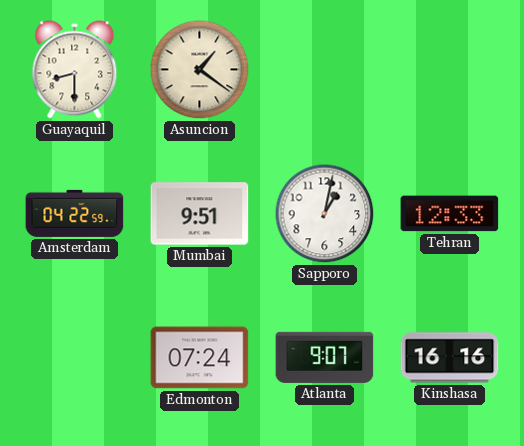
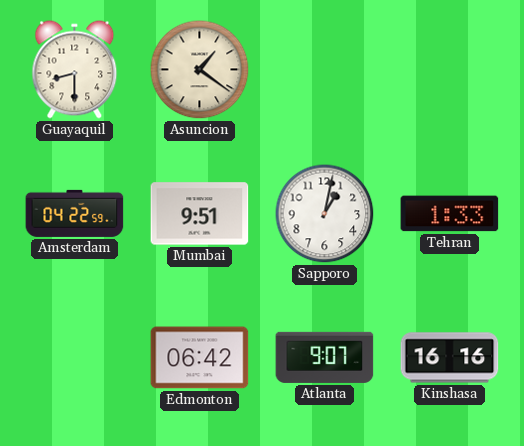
Tehran: 12:33 -> 1:33
Edmonton: 07:24 -> 06:42
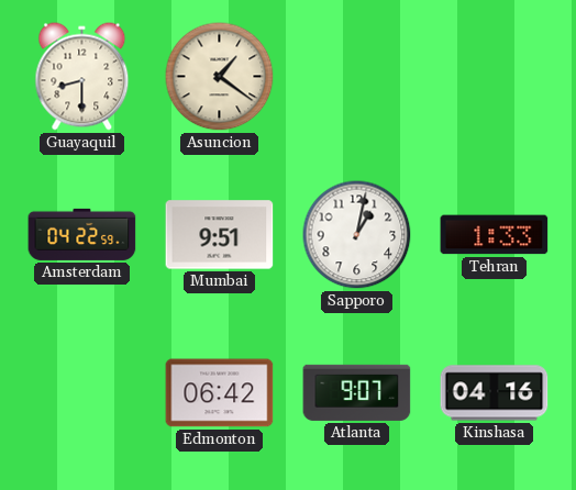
Kinshasa: 16:16 -> 04:16
